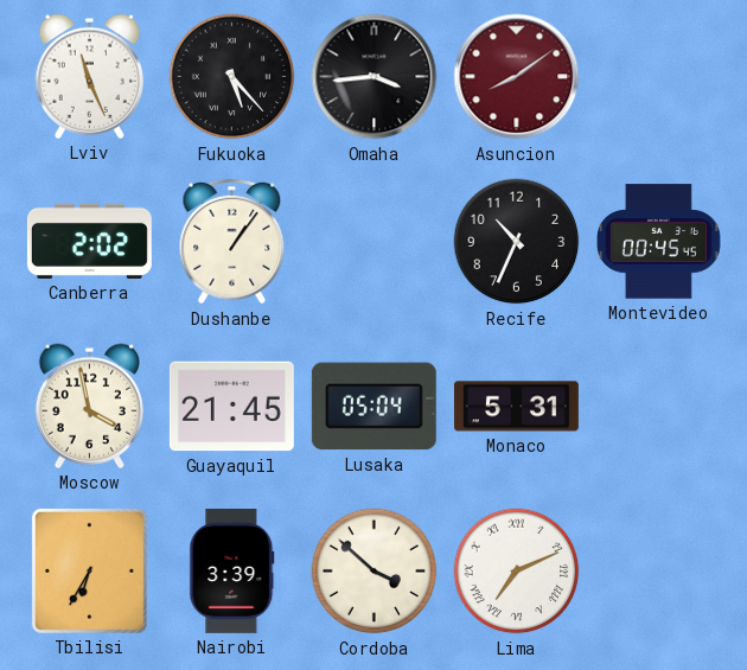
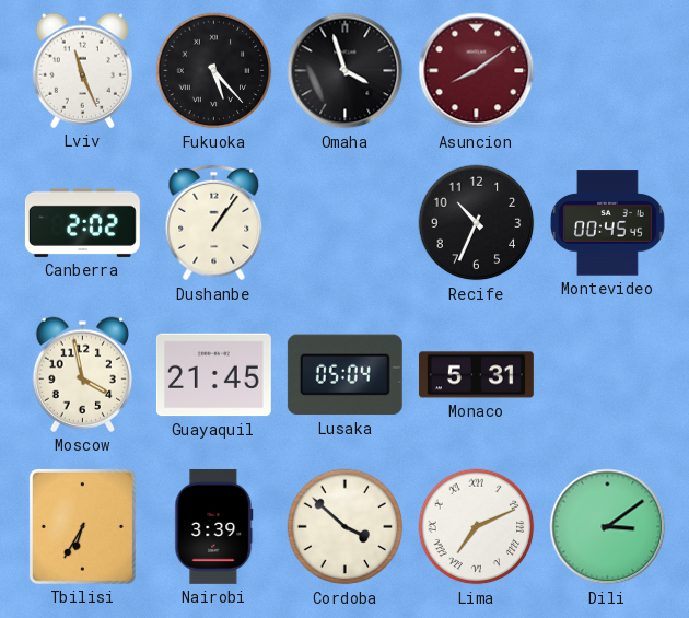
Omaha: 3:44 -> 3:57
Dili: none -> 3:09
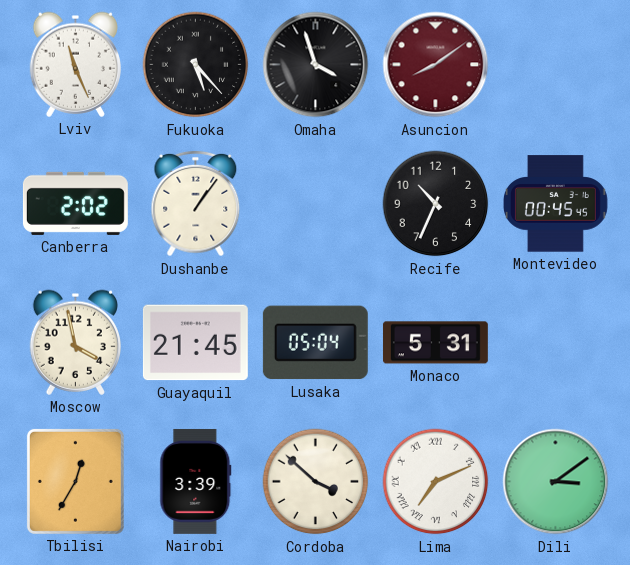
Tbilisi: 6:35 -> 12:35
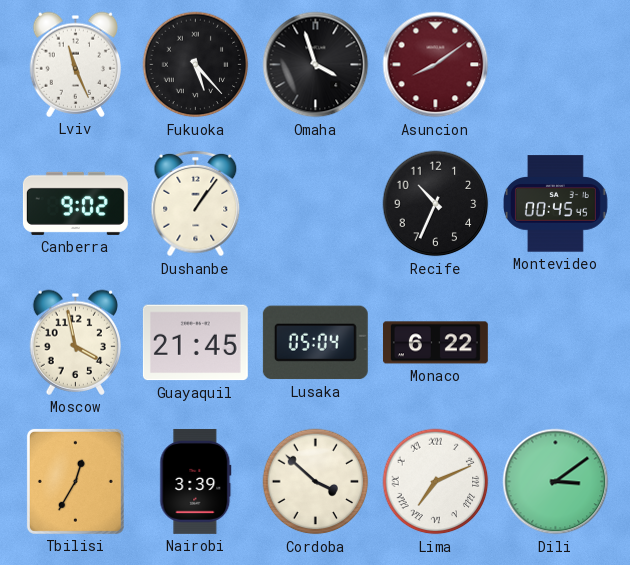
Canberra: 2:02 -> 9:02
Monaco: 5:31 -> 6:22
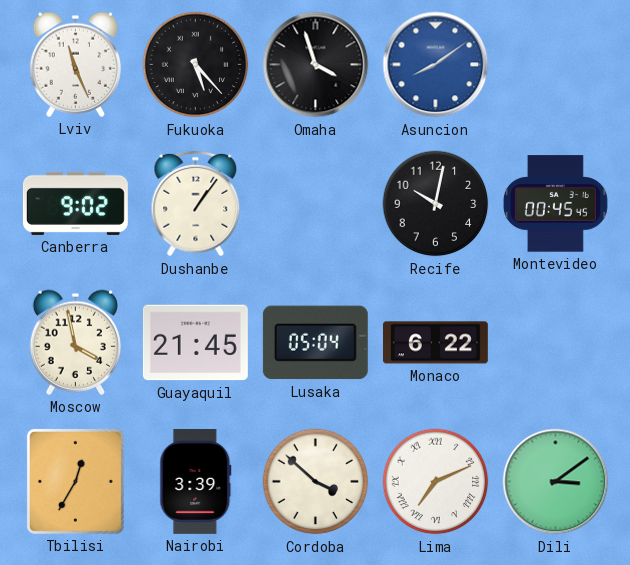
Asuncion dial: burgundy -> blue
Recife: 10:34 -> 10:02
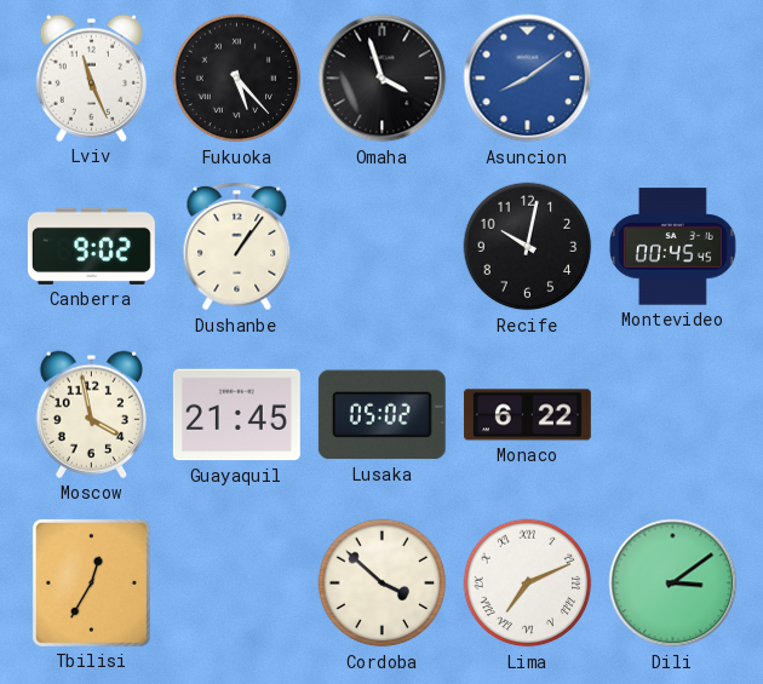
Lusaka: 05:04 -> 05:02
Nairobi: 3:39 -> none
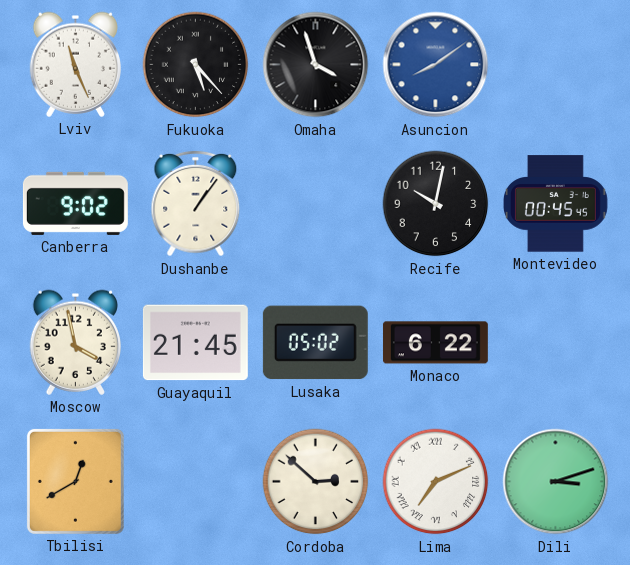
Tbilisi: 12:35 -> 12:40
Cordoba: 3:52 -> 2:52
Dili: 3:09 -> 3:12
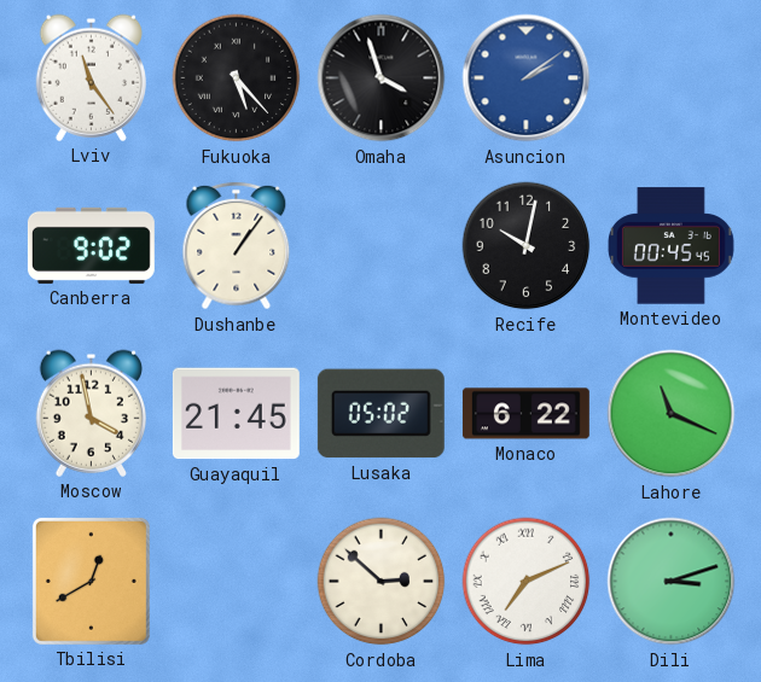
Lviv: 11:26 -> 11:24
Asuncion: 8:09 -> 2:09
Lahore: none -> 11:19
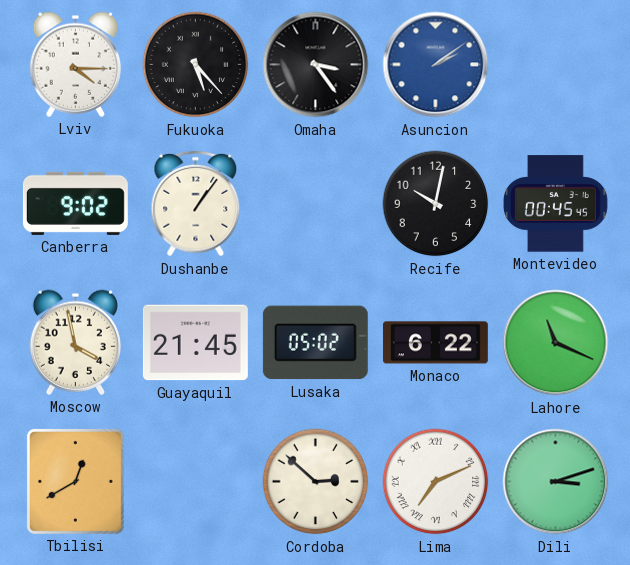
Lviv: 11:24 -> 4:15
Omaha: 3:57 -> 3:24
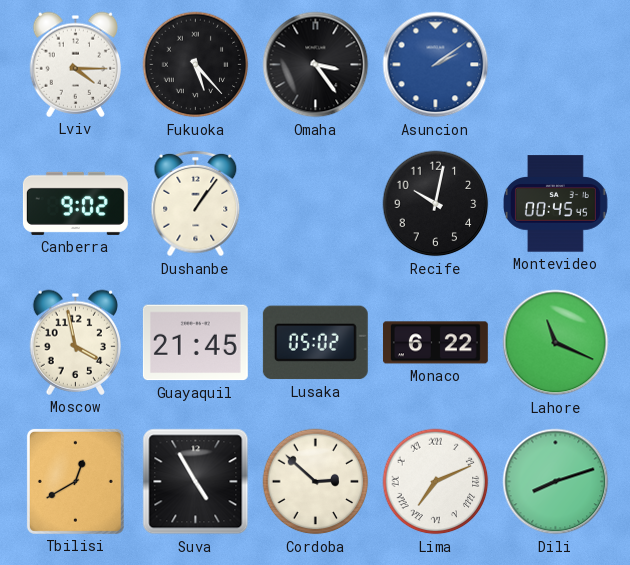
Suva: none -> 4:55
Dili: 3:12 -> 8:12
